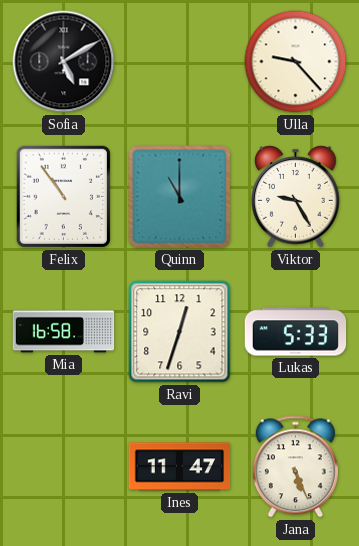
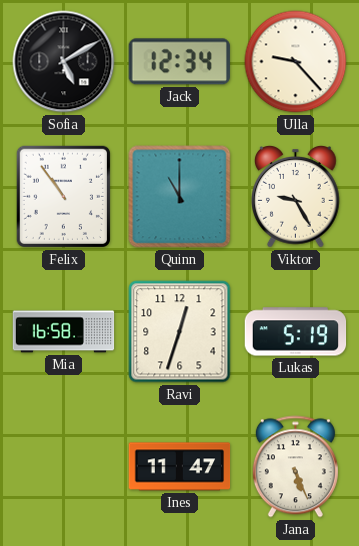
Jack: none -> 12:34
Lukas: 5:33 -> 5:19
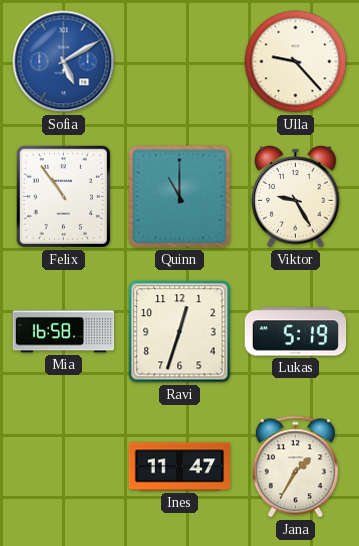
Sofia dial: black -> blue
Jack: 12:34 -> none
Jana: 5:26 -> 1:35
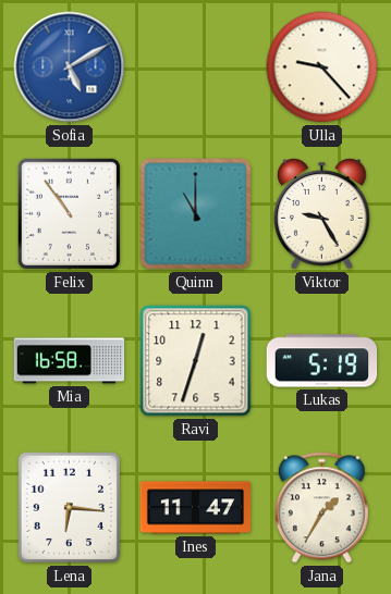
Lena: none -> 6:16
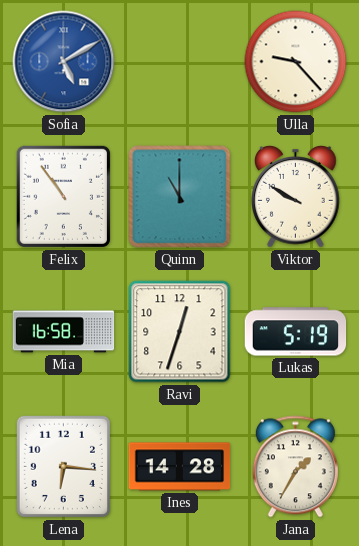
Viktor: 9:25 -> 9:50
Ines: 11:47 -> 14:28
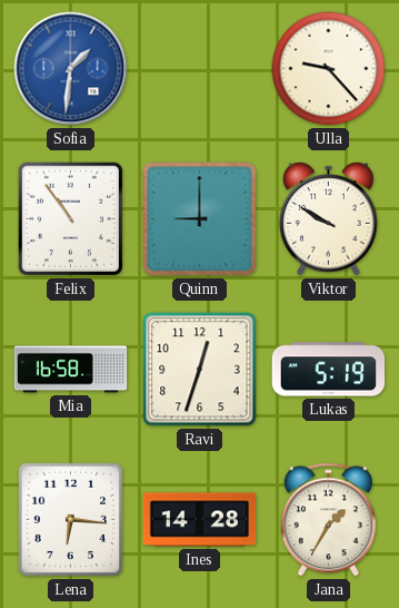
Sofia: 5:10 -> 1:31
Quinn: 11:00 -> 9:00
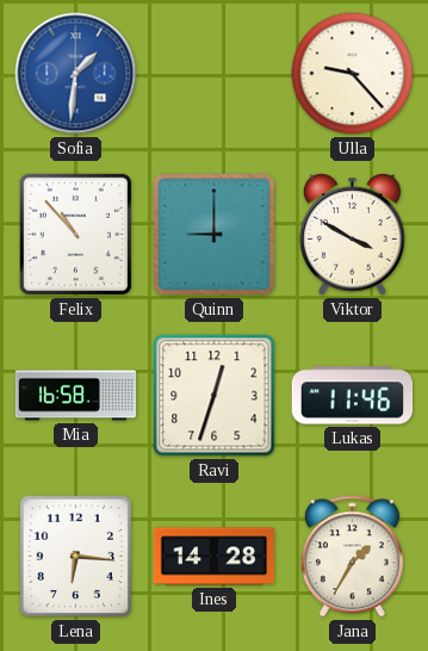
Felix: 10:54 -> 10:53
Viktor: 9:50 -> 3:50
Lukas: 5:19 -> 11:46
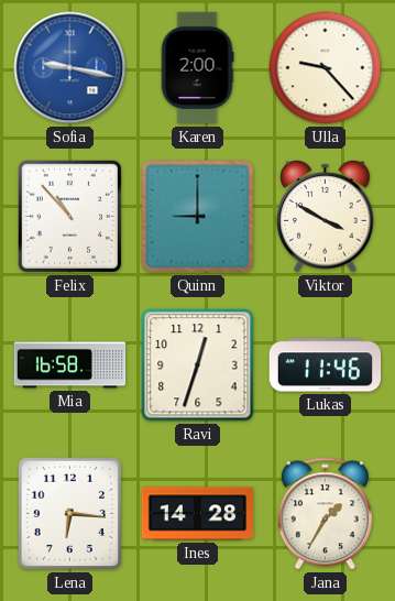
Sofia: 1:31 -> 9:17
Karen: none -> 2:00
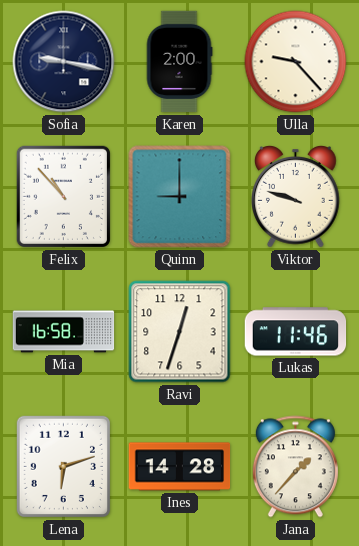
Sofia dial: blue -> navy
Viktor: 3:50 -> 9:48
Lena: 6:16 -> 6:12
Jana: 1:35 -> 1:37
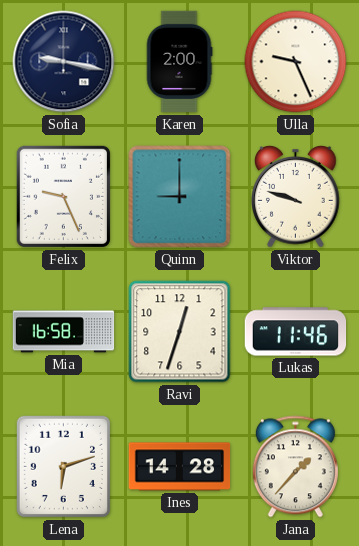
Ulla: 9:23 -> 9:26
Felix: 10:53 -> 9:26
